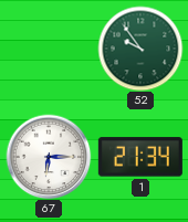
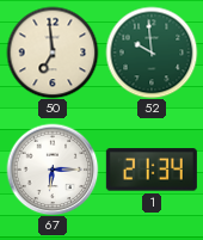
50: none -> 6:59
52: 9:54 -> 9:59
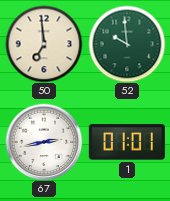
67: 6:15 -> 2:43
1: 21:34 -> 01:01
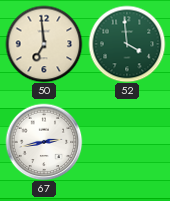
52: 9:59 -> 3:59
1: 01:01 -> none
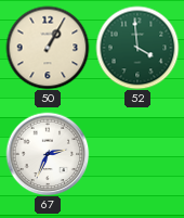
50: 6:59 -> 1:05
67: 2:43 -> 2:34
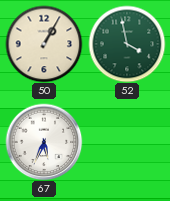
52: 3:59 -> 3:58
67: 2:34 -> 5:34
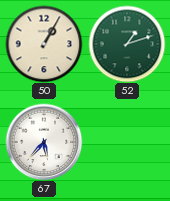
52: 3:58 -> 1:12
67: 5:34 -> 5:37
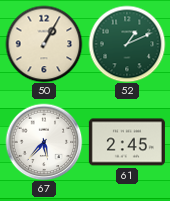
52: 1:12 -> 1:11
61: none -> 2:45
